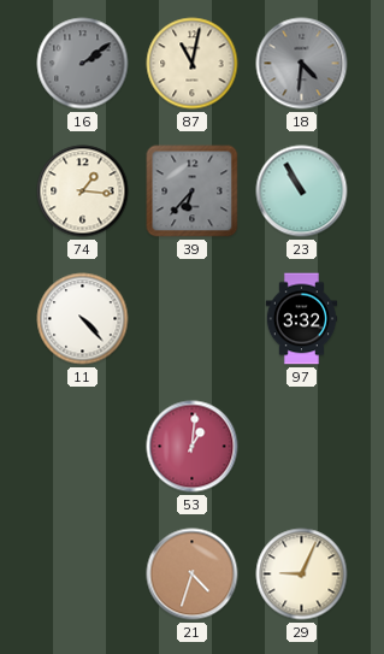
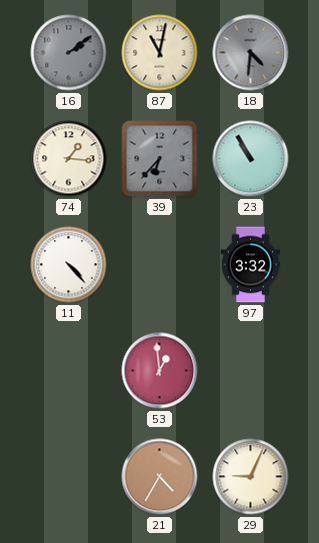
53: 1:01 -> 12:59
21: 4:33 -> 4:35
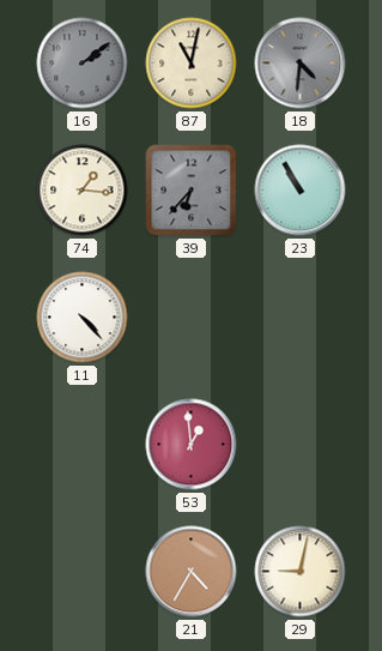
97: 3:32 -> none
29: 9:04 -> 9:02
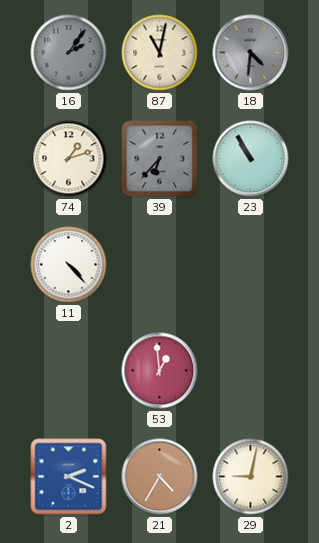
16: 2:09 -> 2:06
74: 1:16 -> 1:12
2: none -> 2:19
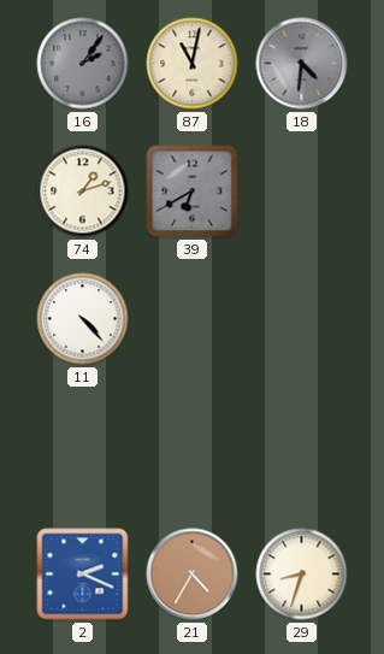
39: 6:37 -> 6:40
23: 10:55 -> none
53: 12:59 -> none
29: 9:02 -> 8:33
